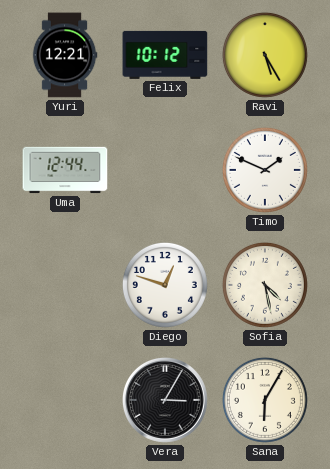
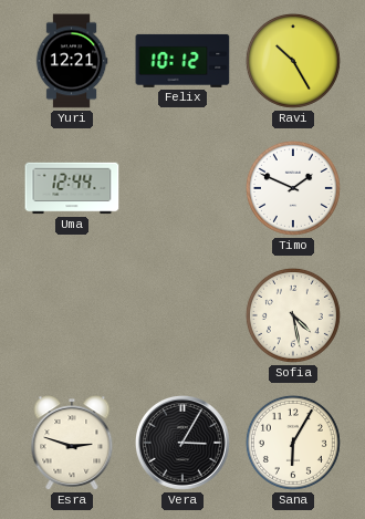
Ravi: 5:25 -> 10:25
Diego: 12:48 -> none
Esra: none -> 2:48
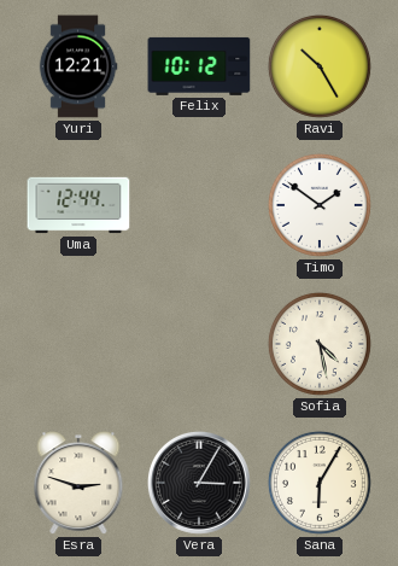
Timo: 1:49 -> 1:51
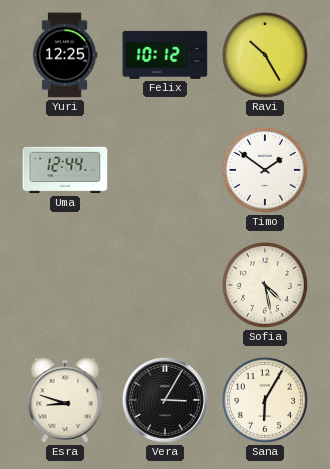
Yuri: 12:21 -> 12:25
Esra: 2:48 -> 8:48
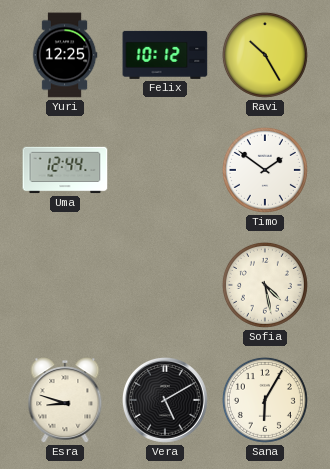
Vera: 3:05 -> 5:10
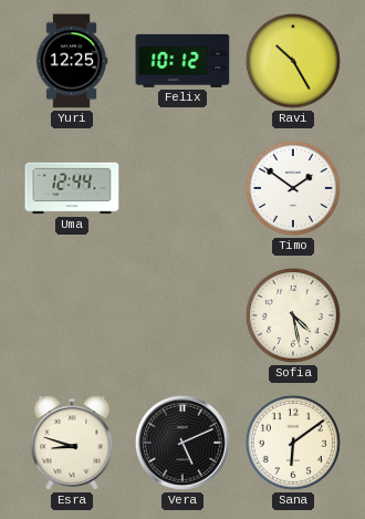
Vera: 5:10 -> 5:11
Sana: 6:05 -> 6:09
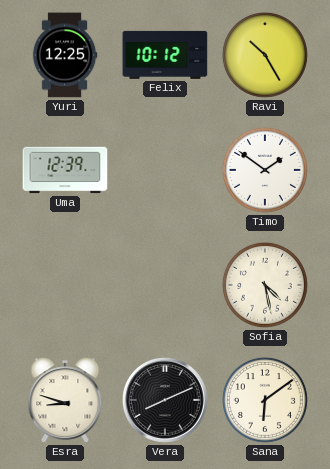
Uma: 12:44 -> 12:39
Vera: 5:11 -> 8:11
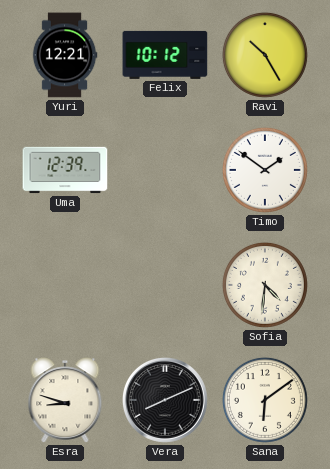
Yuri: 12:25 -> 12:21
Sofia: 4:28 -> 4:31
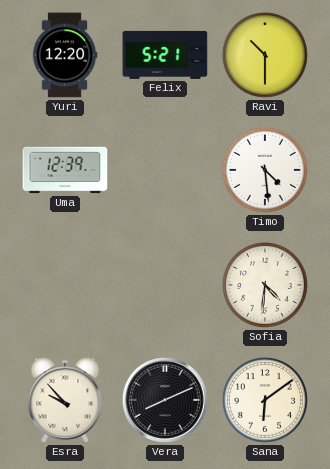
Yuri: 12:21 -> 12:20
Felix: 10:12 -> 5:21
Ravi: 10:25 -> 10:30
Timo: 1:51 -> 4:29
Esra: 8:48 -> 9:53
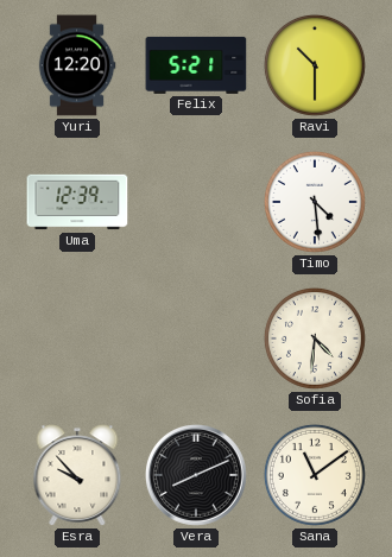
Sana: 6:09 -> 11:09
